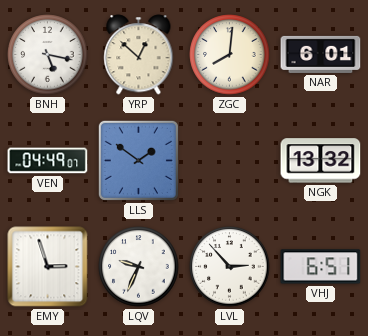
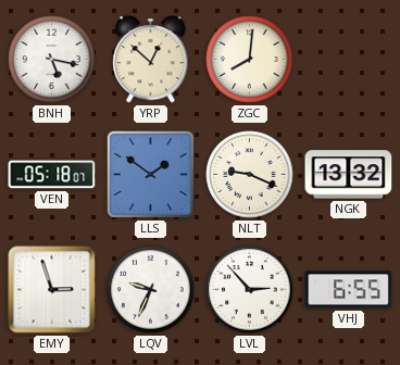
NAR: 6:01 -> none
VEN: 04:49 -> 05:18
NLT: none -> 9:19
VHJ: 6:51 -> 6:55
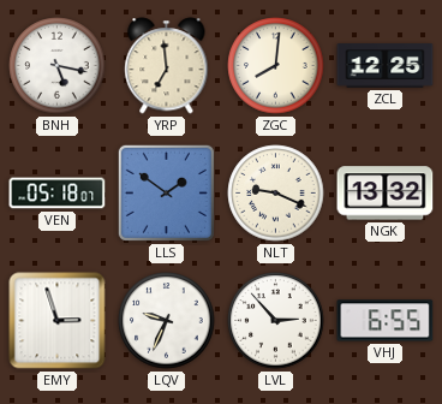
YRP: 12:52 -> 6:59
ZCL: none -> 12:25
